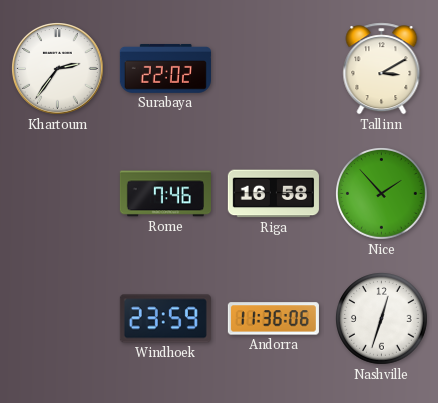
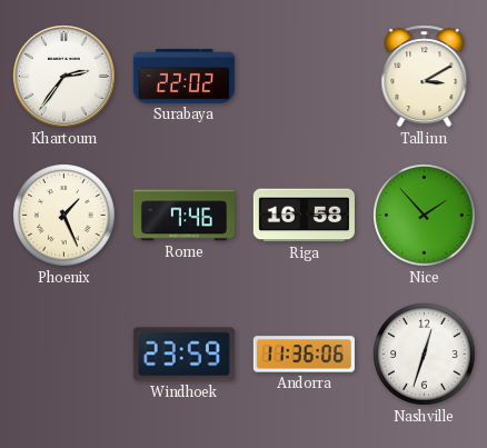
Phoenix: none -> 1:26
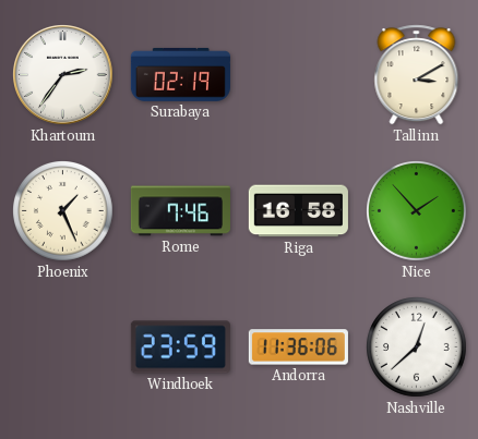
Surabaya: 22:02 -> 02:19
Nashville: 12:33 -> 12:38
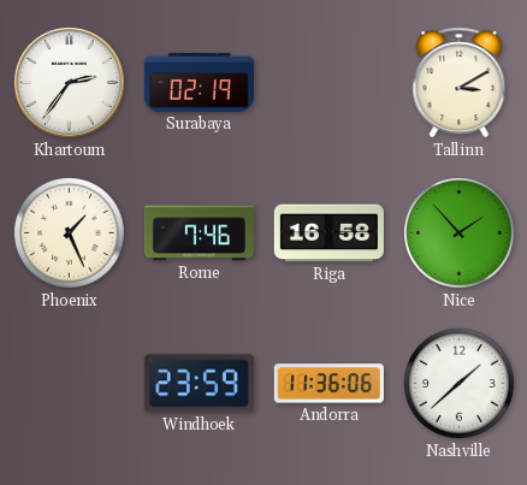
Nashville: 12:38 -> 1:38
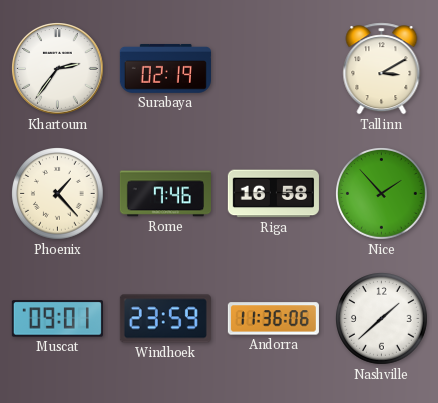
Phoenix: 1:26 -> 1:23
Muscat: none -> 09:01
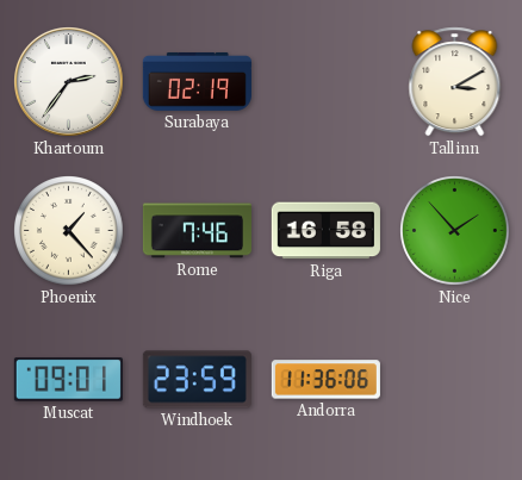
Nashville: 1:38 -> none
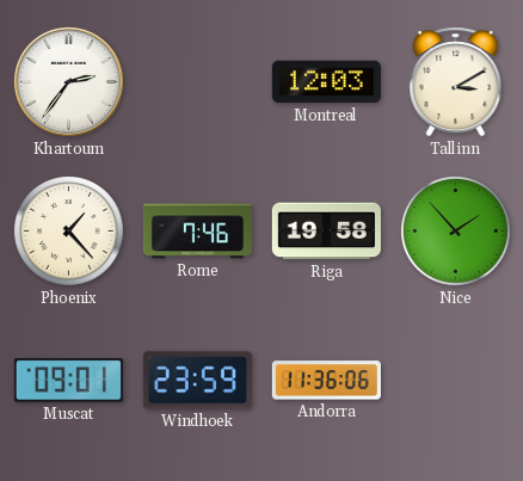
Surabaya: 02:19 -> none
Montreal: none -> 12:03
Riga: 16:58 -> 19:58
